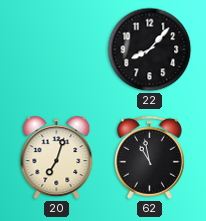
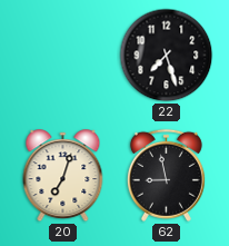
22: 8:07 -> 7:27
62: 10:58 -> 8:58
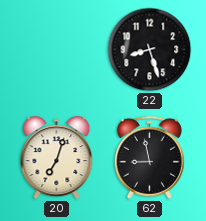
22: 7:27 -> 8:27
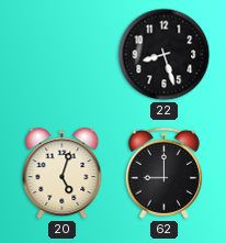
20: 7:03 -> 5:03
62: 8:58 -> 9:00
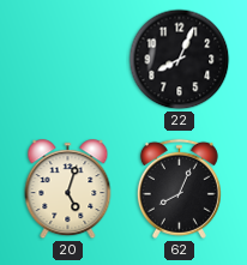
22: 8:27 -> 8:04
62: 9:00 -> 8:04
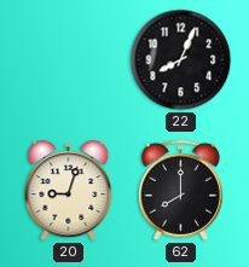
20: 5:03 -> 9:03
62: 8:04 -> 8:00
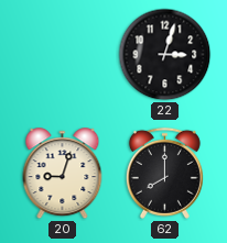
22: 8:04 -> 3:03
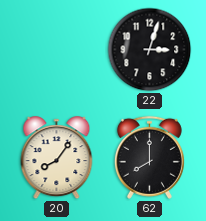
20: 9:03 -> 8:06
